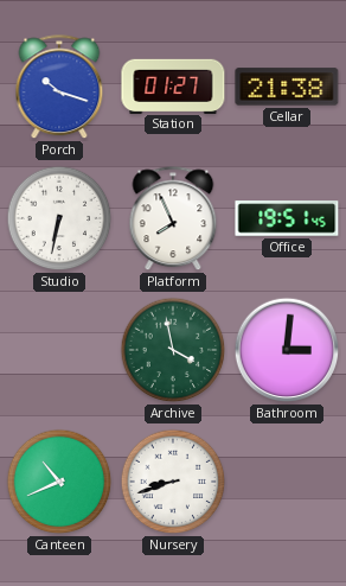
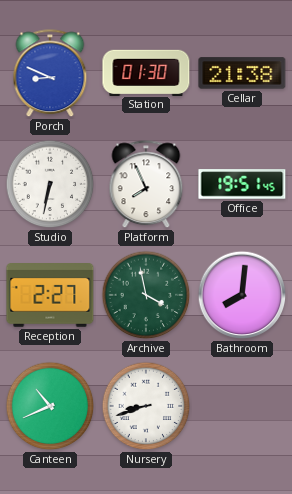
Porch: 10:18 -> 8:49
Station: 01:27 -> 01:30
Reception: none -> 2:27
Bathroom: 3:01 -> 8:01
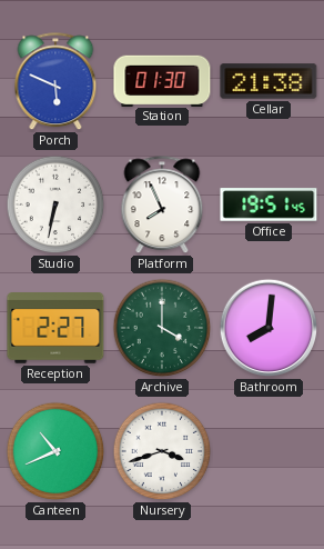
Porch: 8:49 -> 5:49
Archive: 3:58 -> 4:00
Nursery: 8:42 -> 3:42
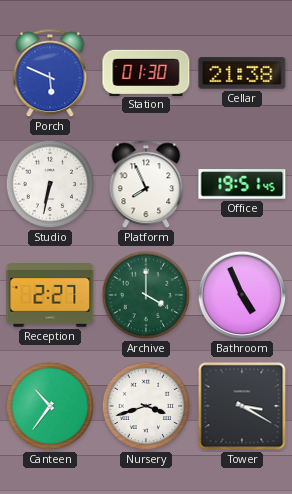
Bathroom: 8:01 -> 4:56
Canteen: 10:41 -> 10:36
Tower: none -> 3:20
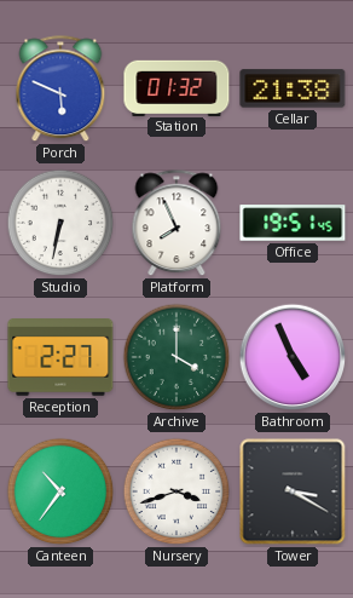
Station: 01:30 -> 01:32
